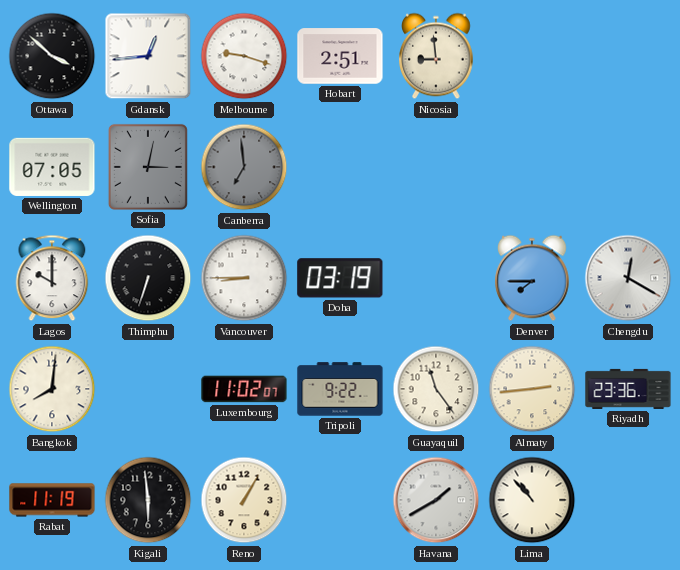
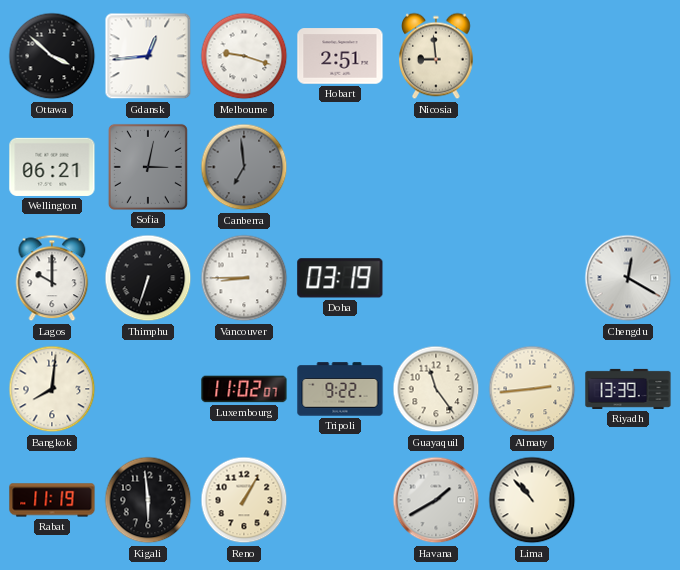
Wellington: 07:05 -> 06:21
Denver: 7:45 -> none
Riyadh: 23:36 -> 13:39
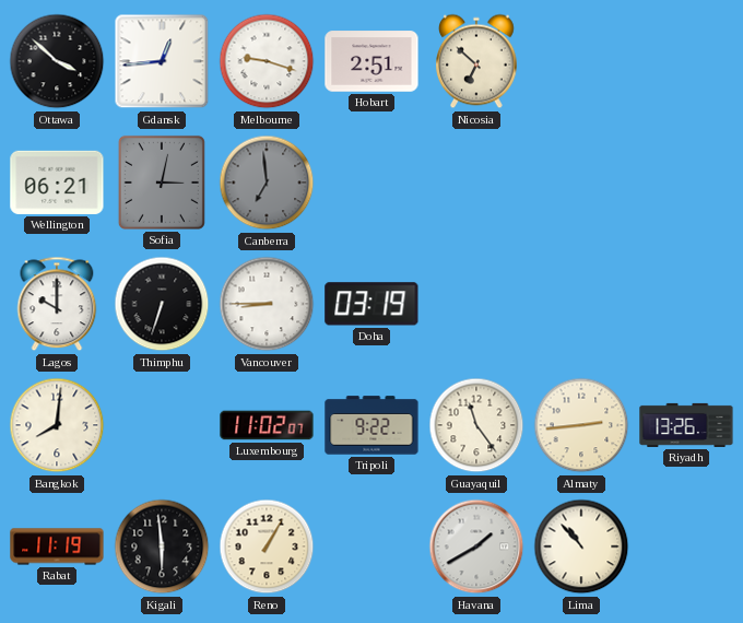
Nicosia: 8:59 -> 6:52
Chengdu: 12:20 -> none
Riyadh: 13:39 -> 13:26
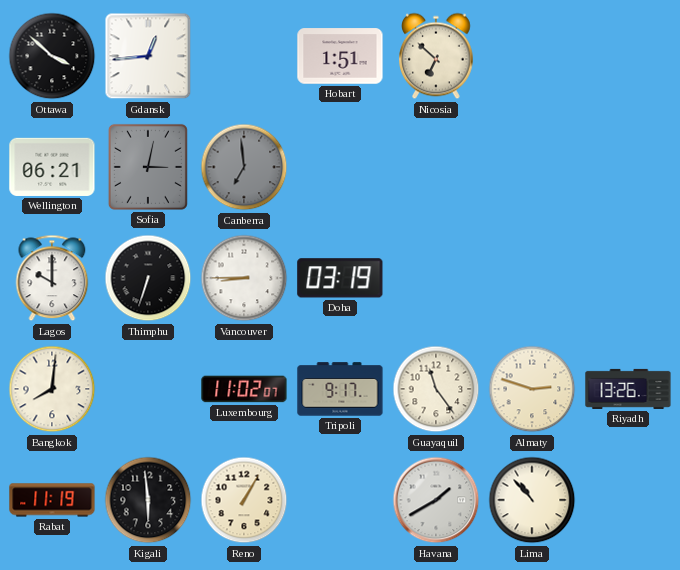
Melbourne: 9:18 -> none
Hobart: 2:51 -> 1:51
Tripoli: 9:22 -> 9:17
Almaty: 2:44 -> 2:48
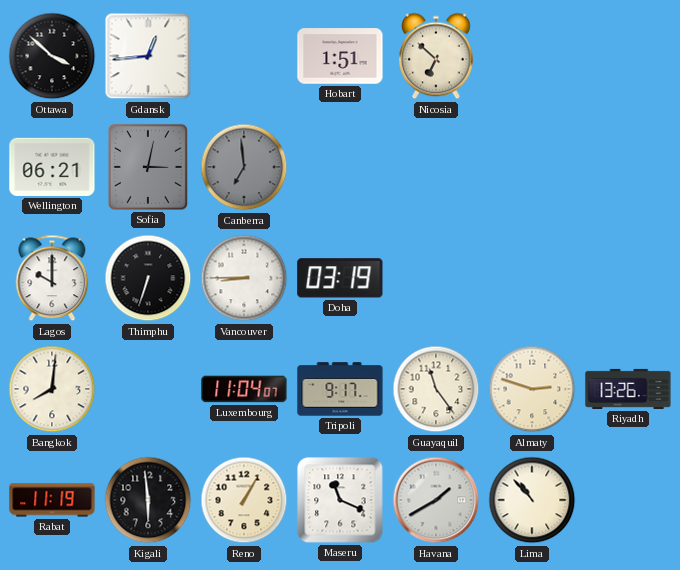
Luxembourg: 11:02 -> 11:04
Maseru: none -> 11:19
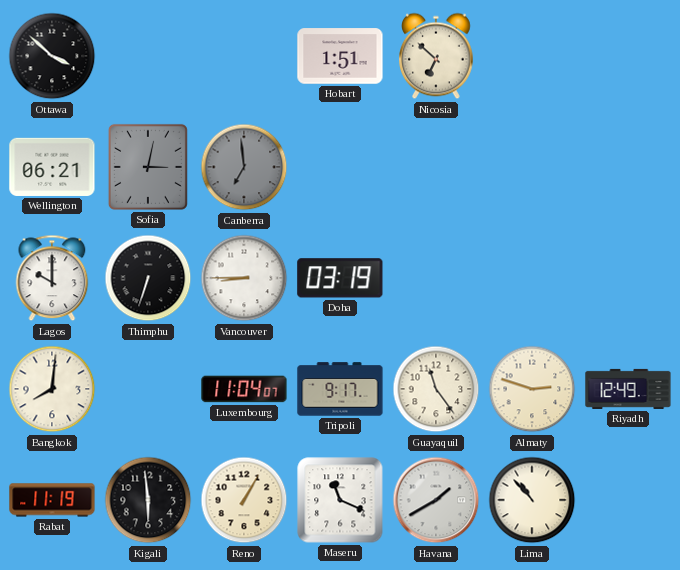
Gdansk: 12:44 -> none
Riyadh: 13:26 -> 12:49
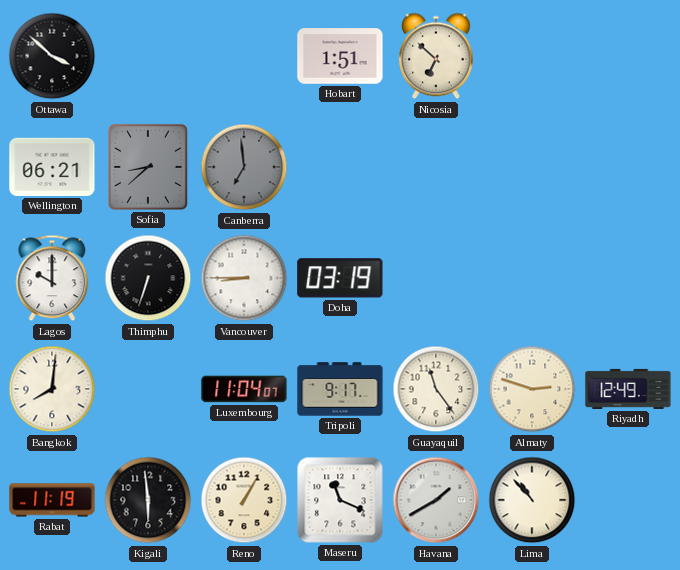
Sofia: 3:02 -> 8:38
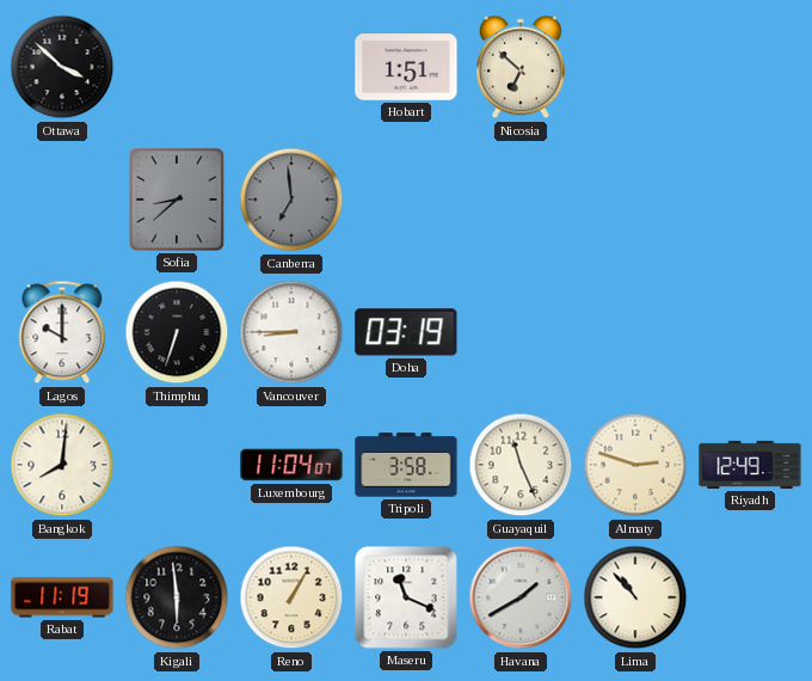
Wellington: 06:21 -> none
Tripoli: 9:17 -> 3:58
Guayaquil: 11:24 -> 11:26
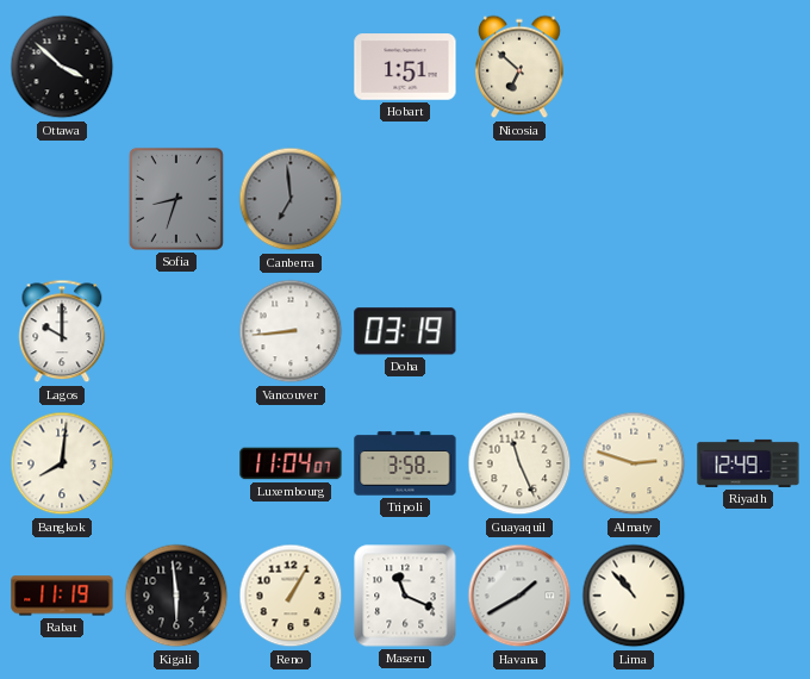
Sofia: 8:38 -> 8:33
Thimphu: 6:33 -> none
Vancouver: 8:45 -> 8:44
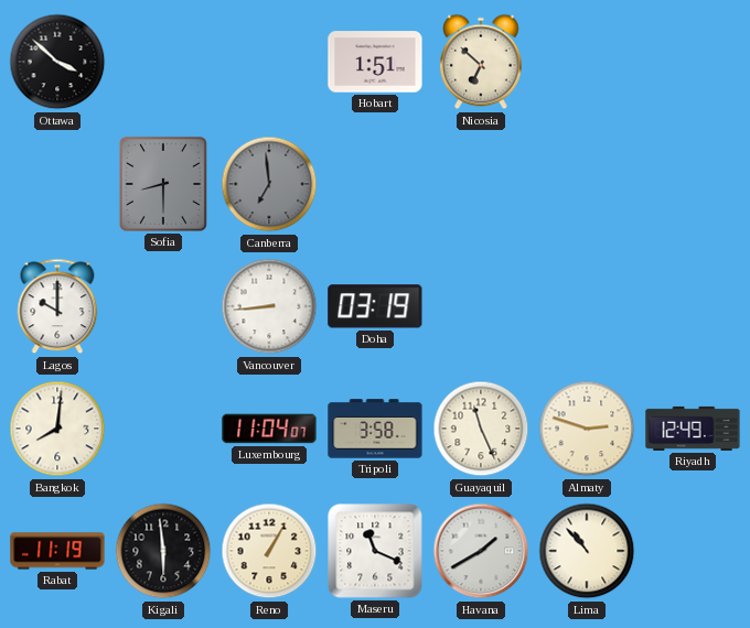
Sofia: 8:33 -> 8:30
